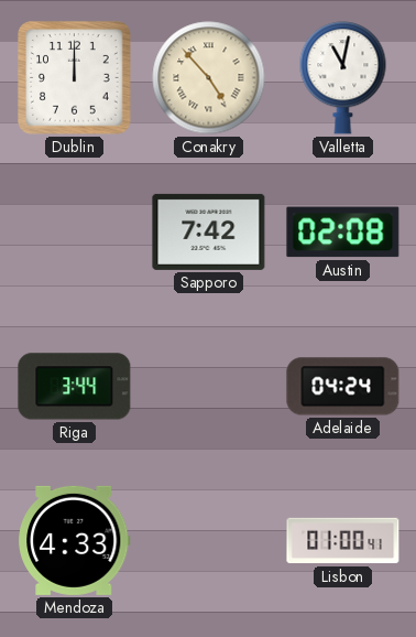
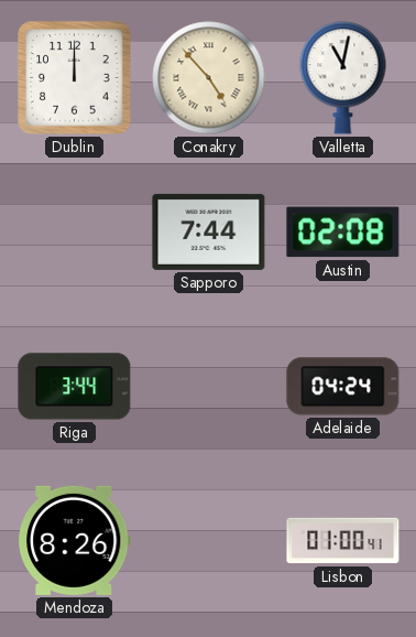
Sapporo: 7:42 -> 7:44
Mendoza: 4:33 -> 8:26
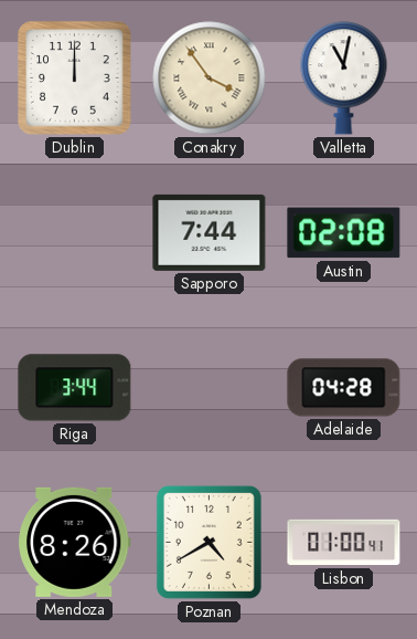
Conakry: 4:53 -> 3:54
Adelaide: 04:24 -> 04:28
Poznan: none -> 4:40
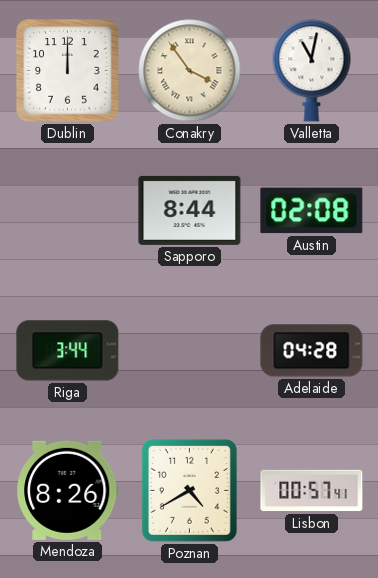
Sapporo: 7:44 -> 8:44
Lisbon: 01:00 -> 00:57
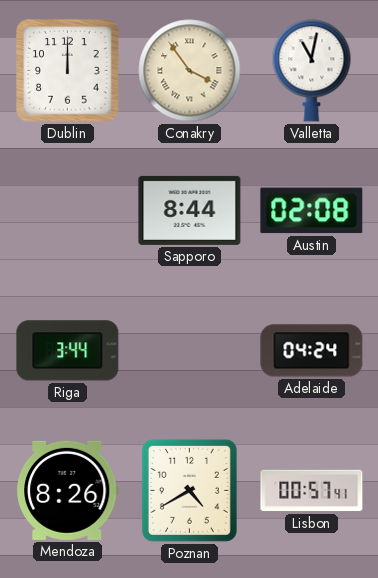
Adelaide: 04:28 -> 04:24
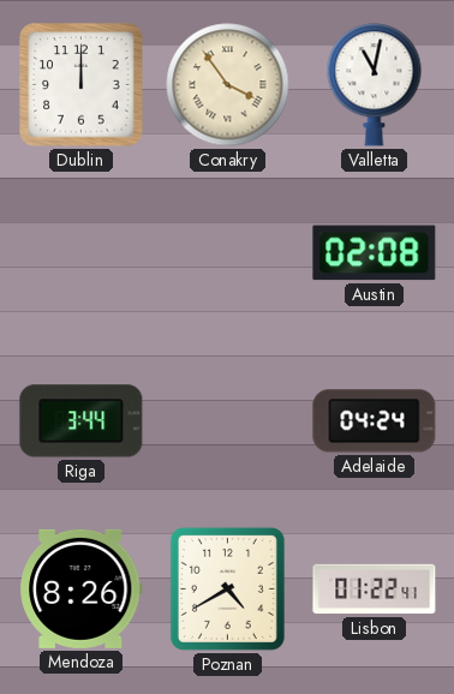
Sapporo: 8:44 -> none
Lisbon: 00:57 -> 01:22
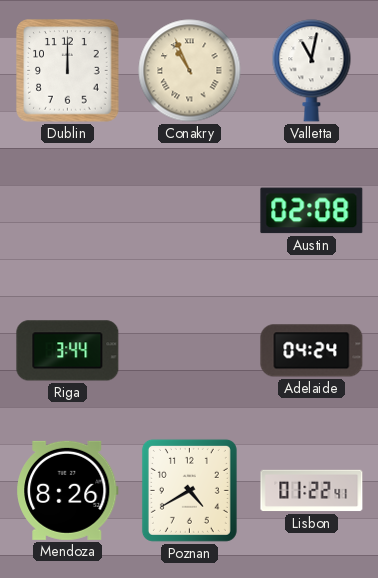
Conakry: 3:54 -> 10:56
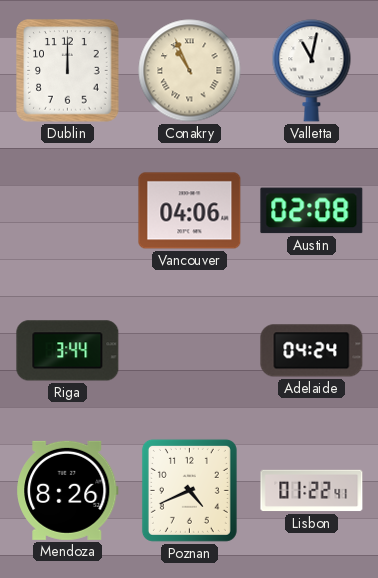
Vancouver: none -> 04:06
Poznan: 4:40 -> 4:41
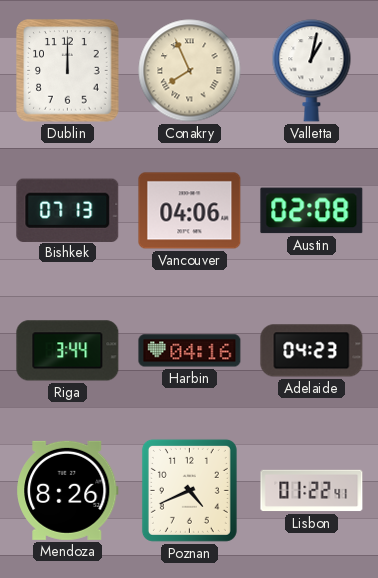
Conakry: 10:56 -> 7:56
Valletta: 11:02 -> 1:02
Bishkek: none -> 07:13
Harbin: none -> 04:16
Adelaide: 04:24 -> 04:23
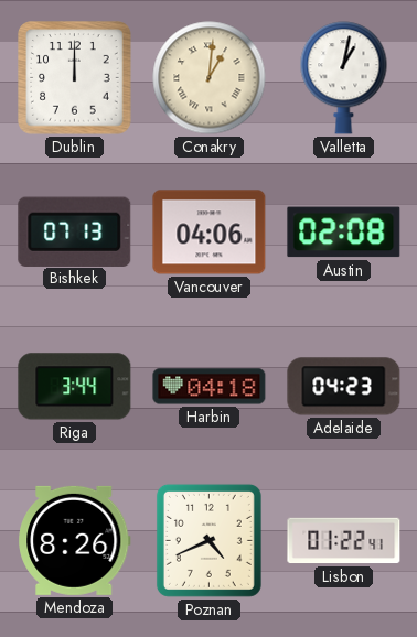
Conakry: 7:56 -> 1:01
Harbin: 04:16 -> 04:18
